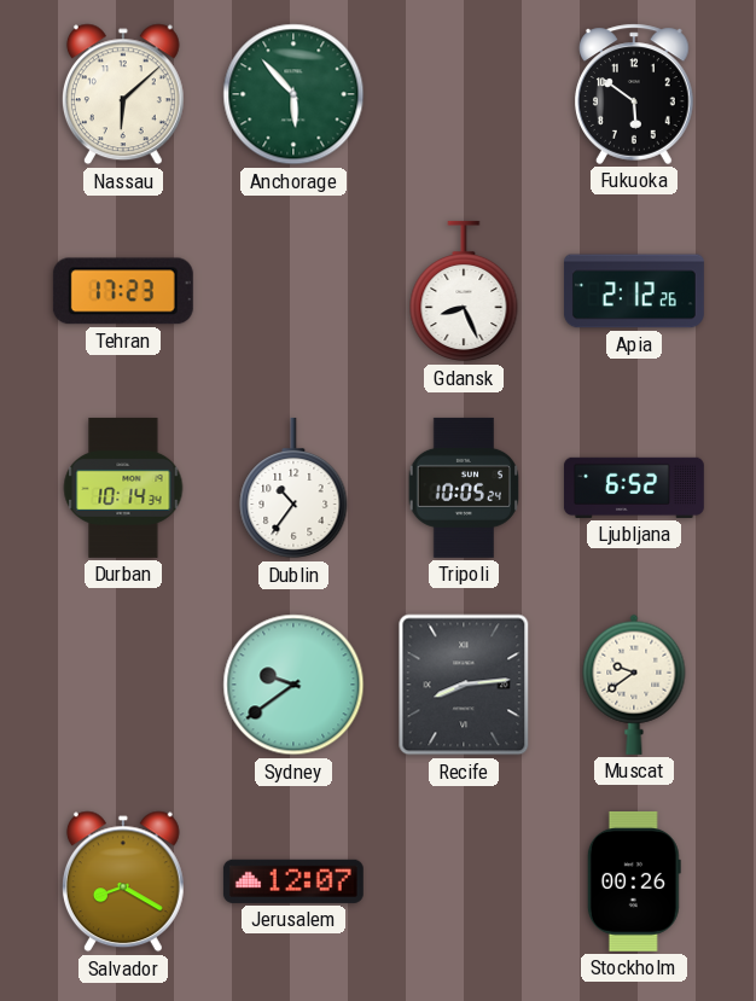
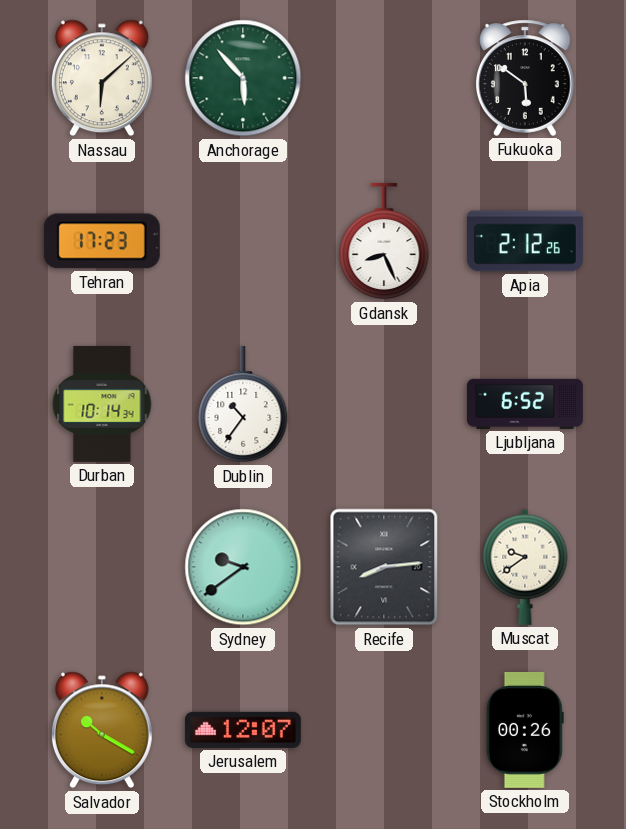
Tripoli: 10:05 -> none
Salvador: 8:20 -> 10:20
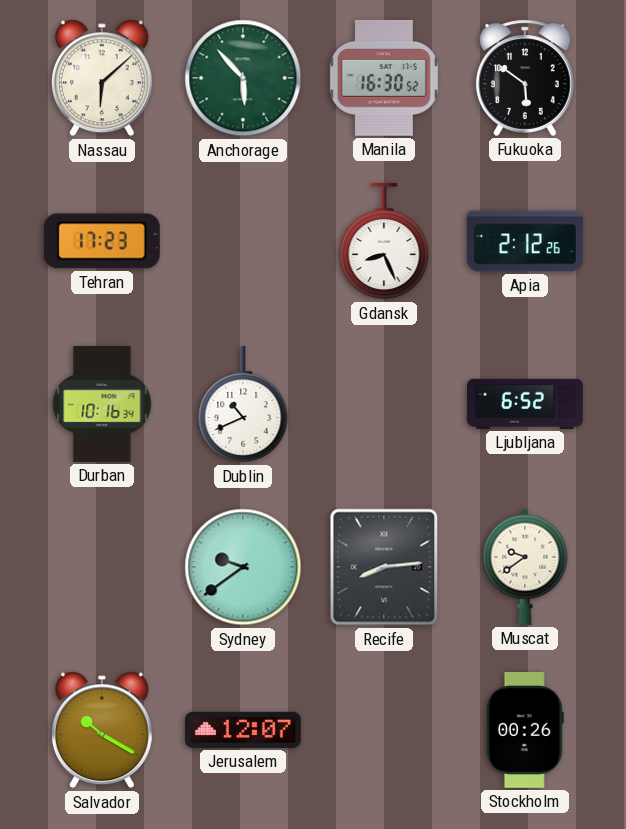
Manila: none -> 16:30
Durban: 10:14 -> 10:16
Dublin: 10:36 -> 10:41
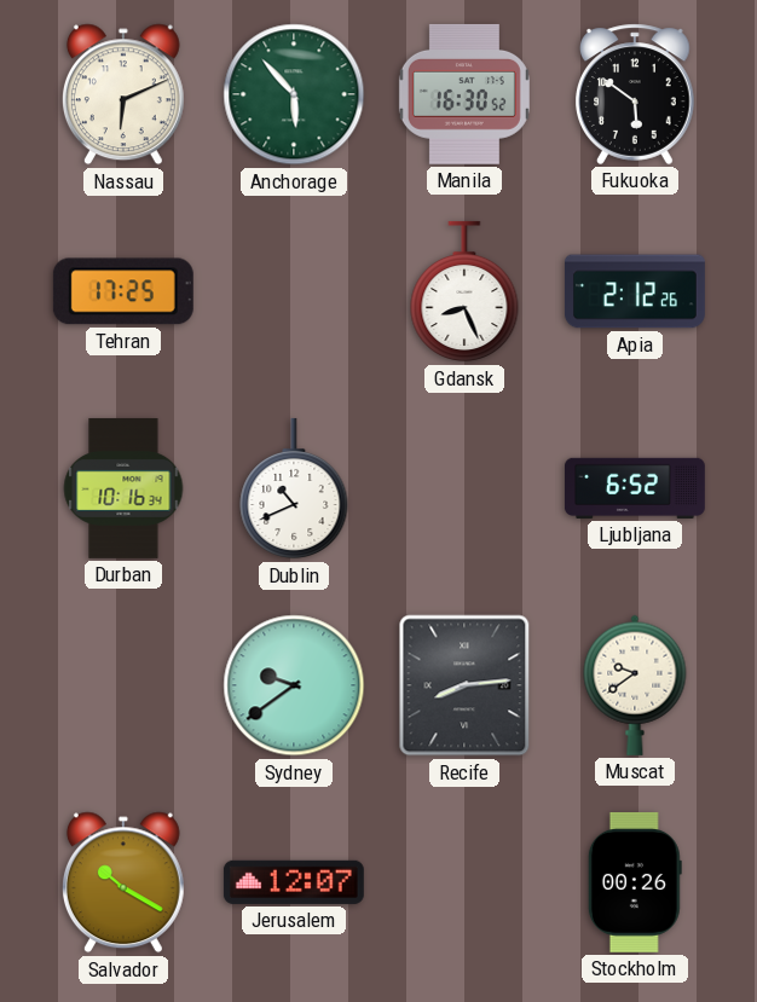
Nassau: 6:08 -> 6:11
Tehran: 17:23 -> 17:25
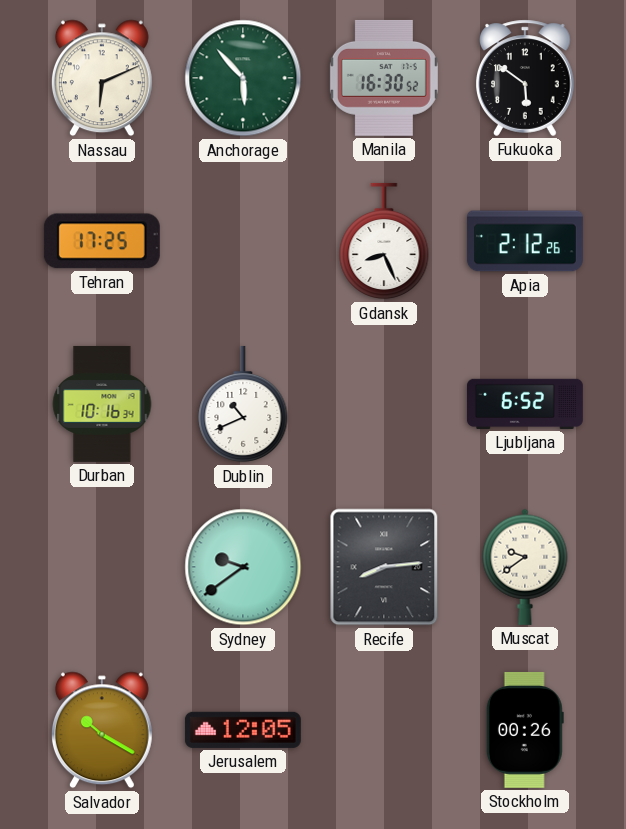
Jerusalem: 12:07 -> 12:05
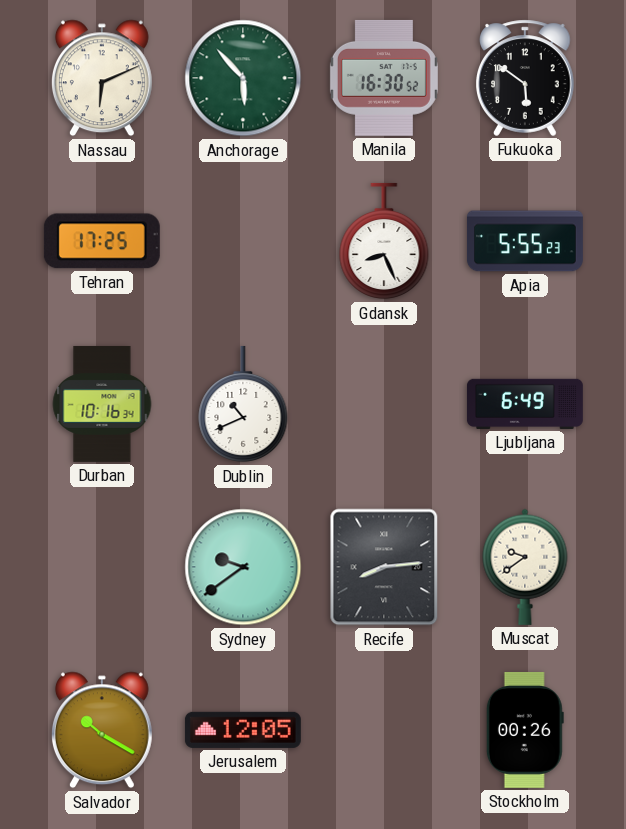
Apia: 2:12 -> 5:55
Ljubljana: 6:52 -> 6:49
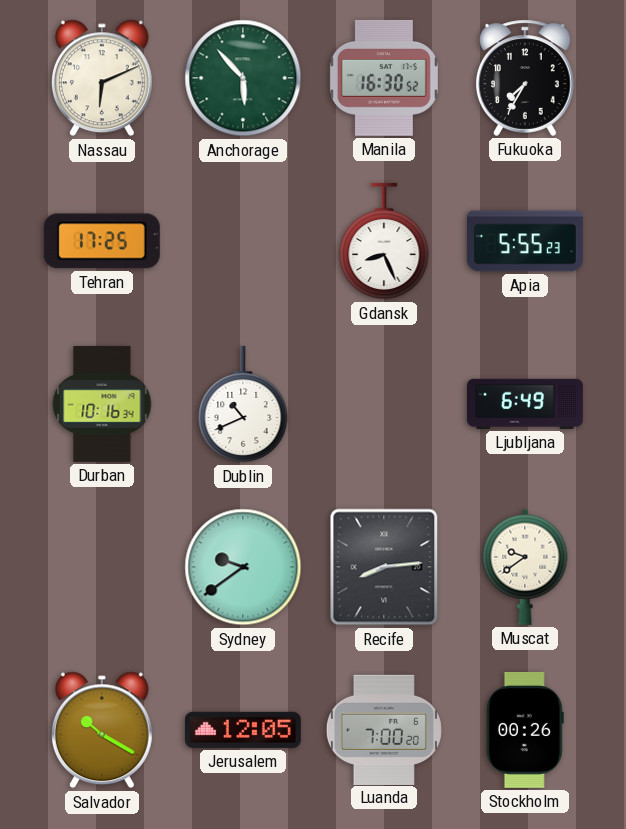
Fukuoka: 5:51 -> 7:35
Luanda: none -> 7:00
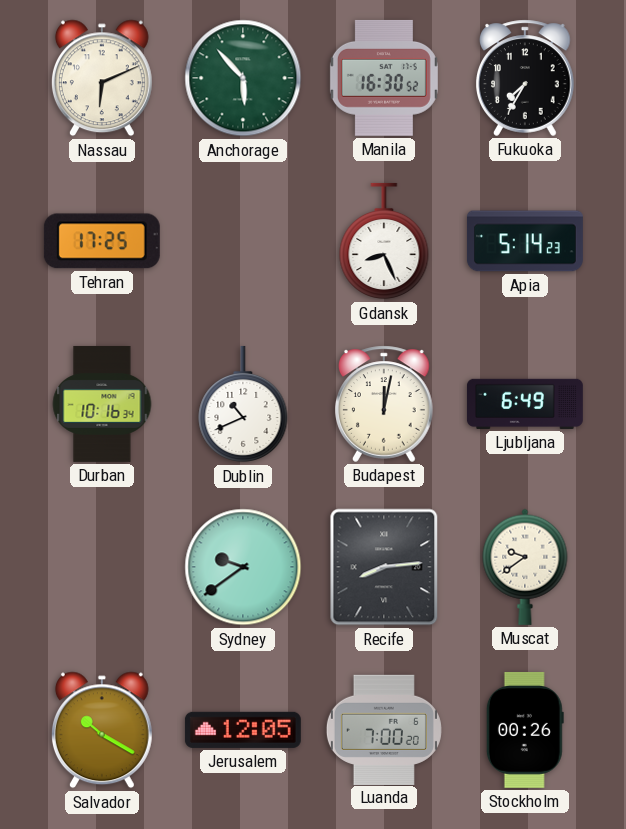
Apia: 5:55 -> 5:14
Budapest: none -> 12:02
